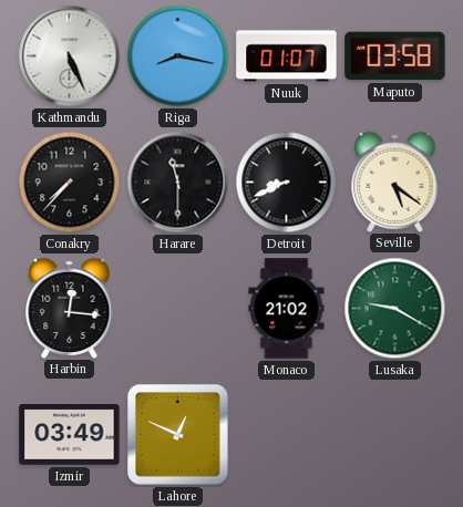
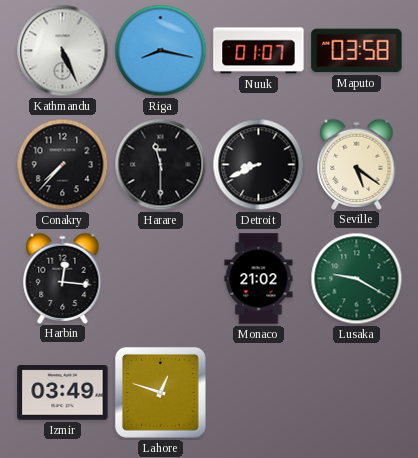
Lahore: 12:49 -> 12:48
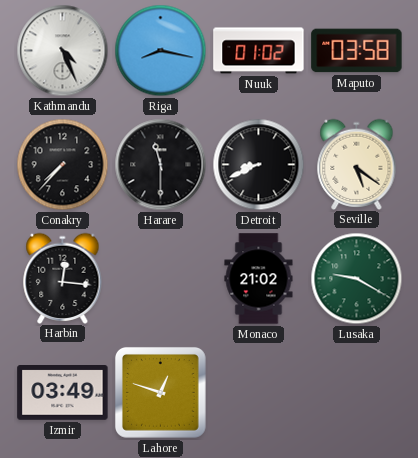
Kathmandu: 5:26 -> 4:26
Nuuk: 01:07 -> 01:02
